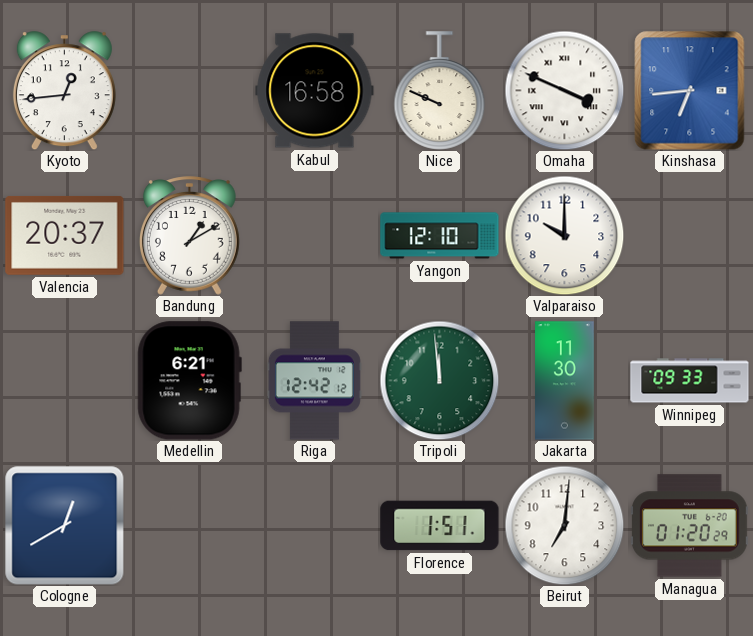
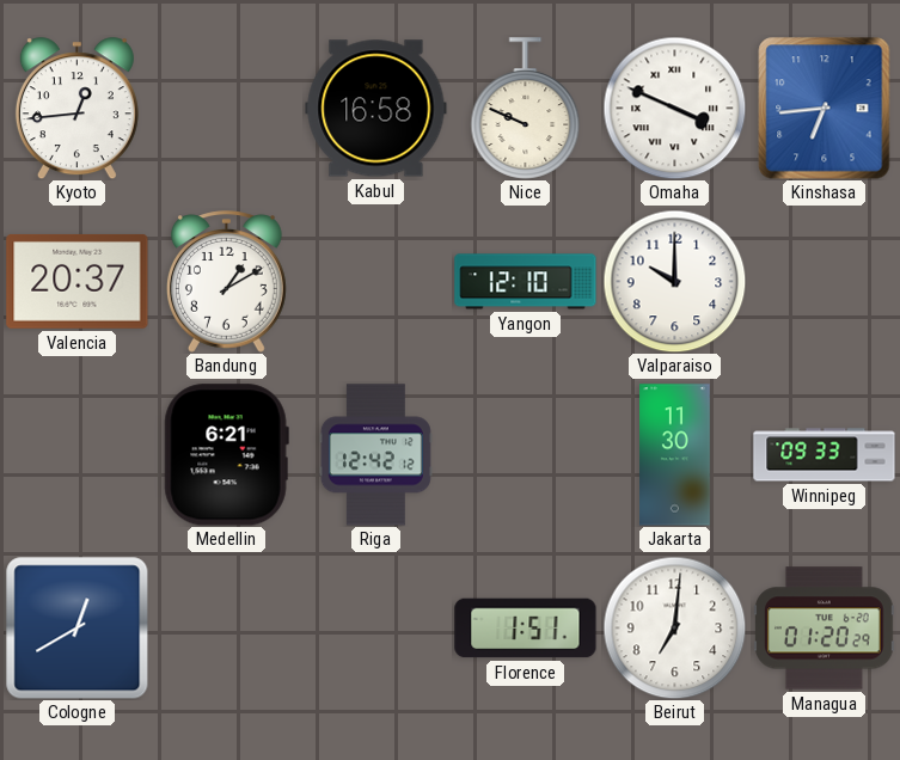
Tripoli: 11:59 -> none
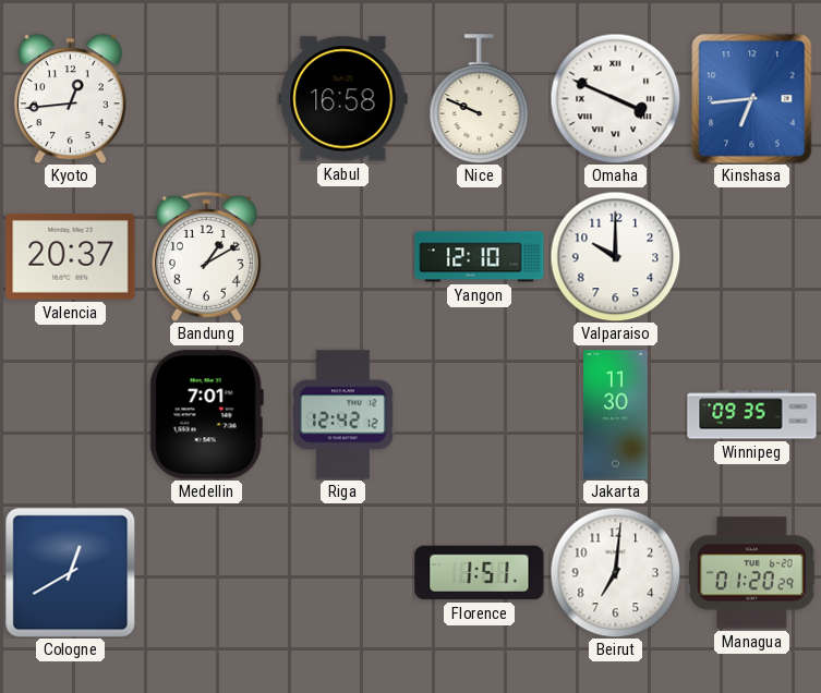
Medellin: 6:21 -> 7:01
Winnipeg: 09:33 -> 09:35
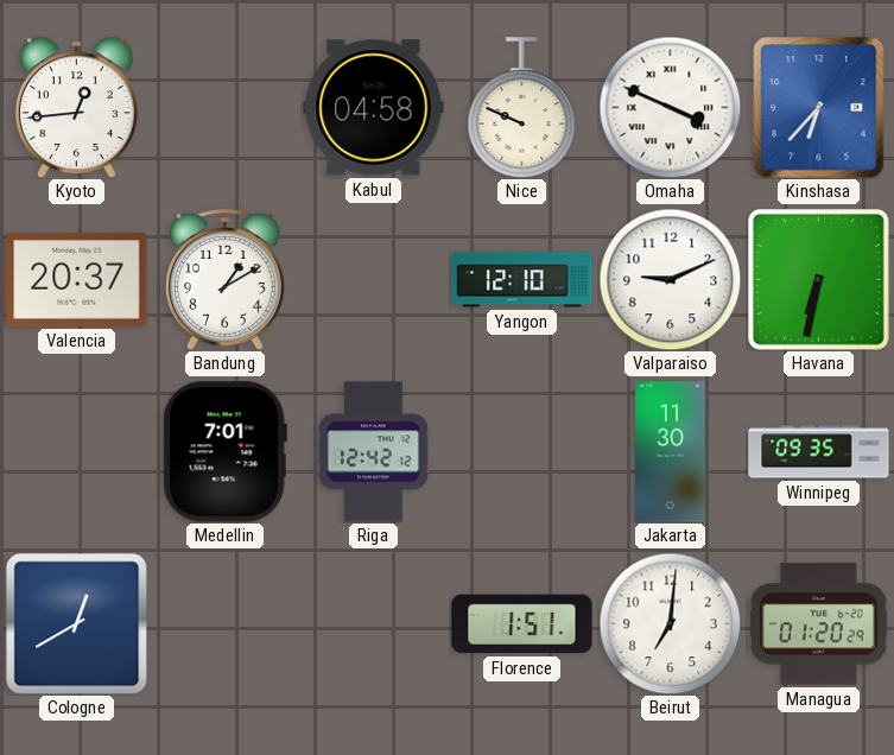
Kabul: 16:58 -> 04:58
Kinshasa: 6:44 -> 6:37
Valparaiso: 10:00 -> 9:11
Havana: none -> 6:32
